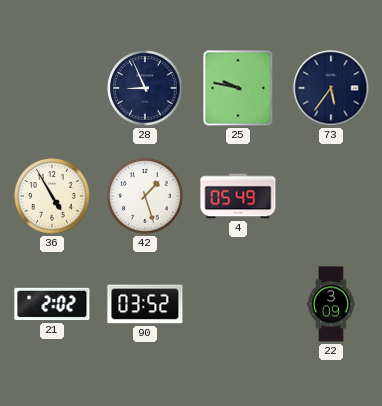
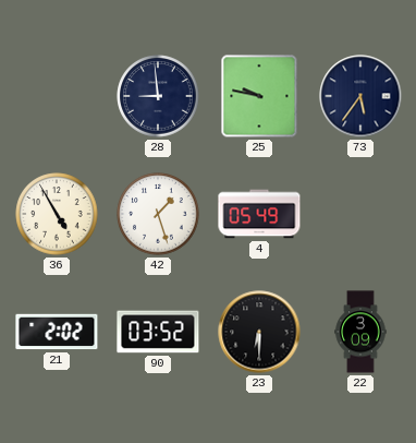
28: 8:56 -> 8:59
23: none -> 6:30
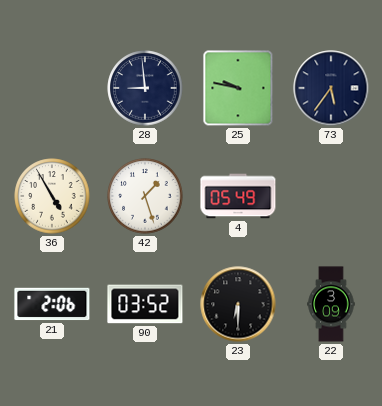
21: 2:02 -> 2:06
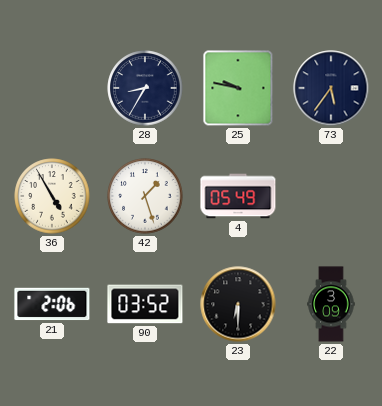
28: 8:59 -> 8:35
